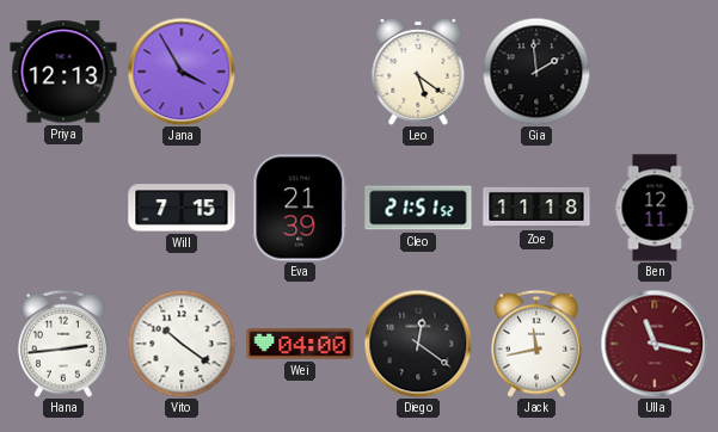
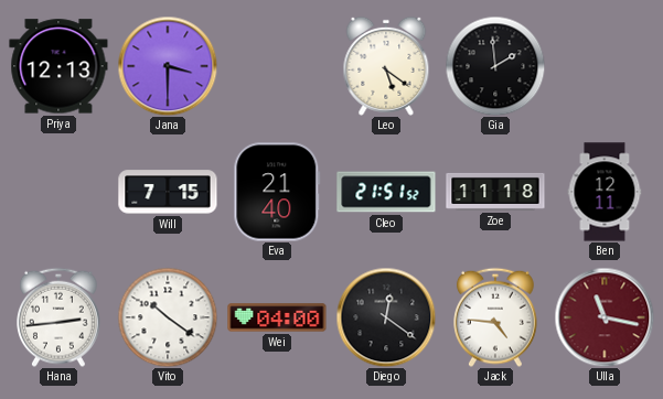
Jana: 3:55 -> 3:30
Eva: 21:39 -> 21:40
Jack: 11:43 -> 4:46
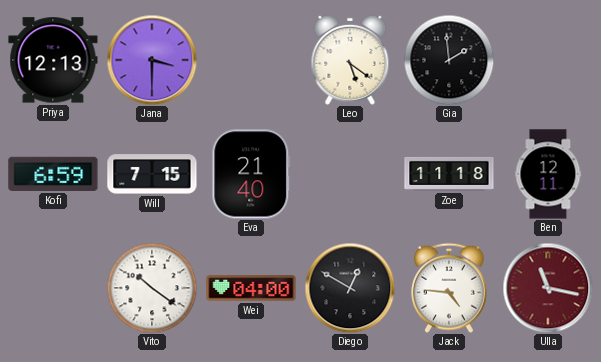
Kofi: none -> 6:59
Cleo: 21:51 -> none
Hana: 2:44 -> none
Diego: 12:21 -> 12:50
